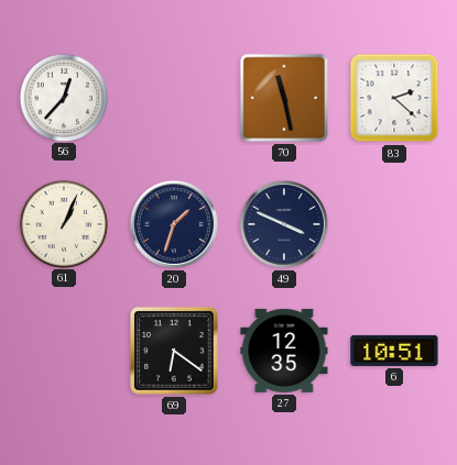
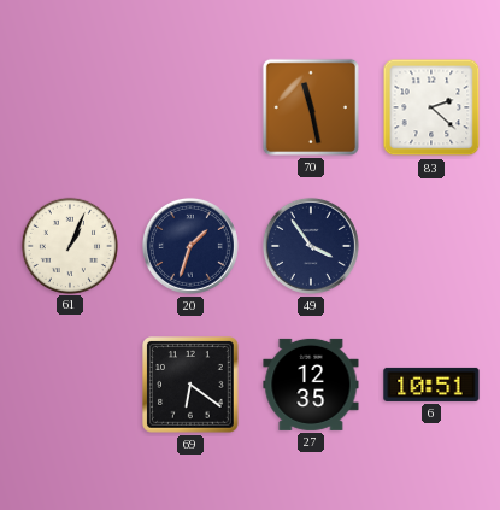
56: 12:37 -> none
49: 3:49 -> 3:54
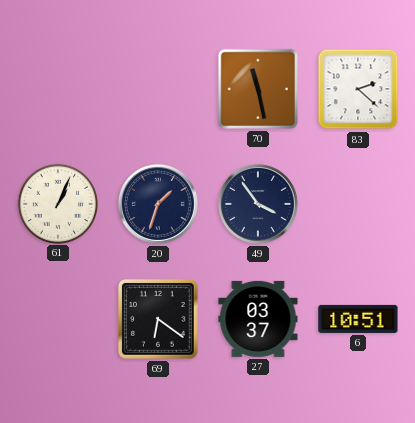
27: 12:35 -> 03:37
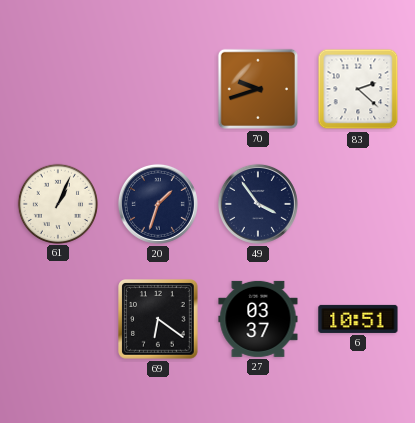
70: 11:28 -> 9:42
